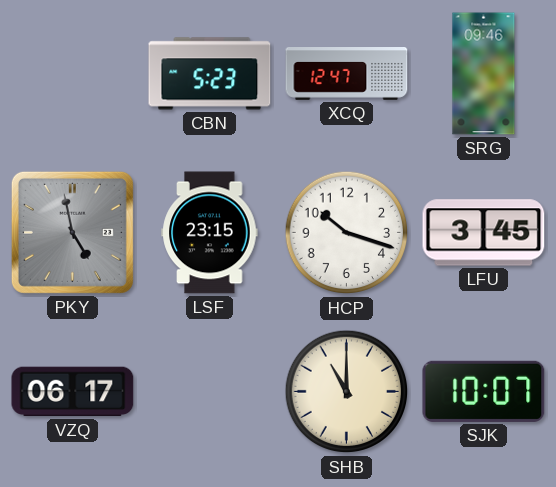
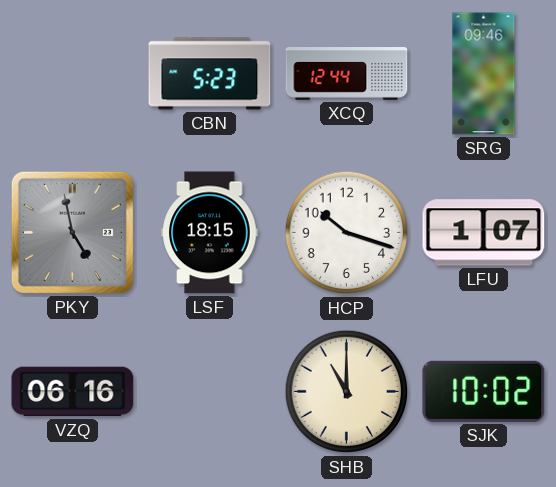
XCQ: 12:47 -> 12:44
LSF: 23:15 -> 18:15
LFU: 3:45 -> 1:07
VZQ: 06:17 -> 06:16
SJK: 10:07 -> 10:02
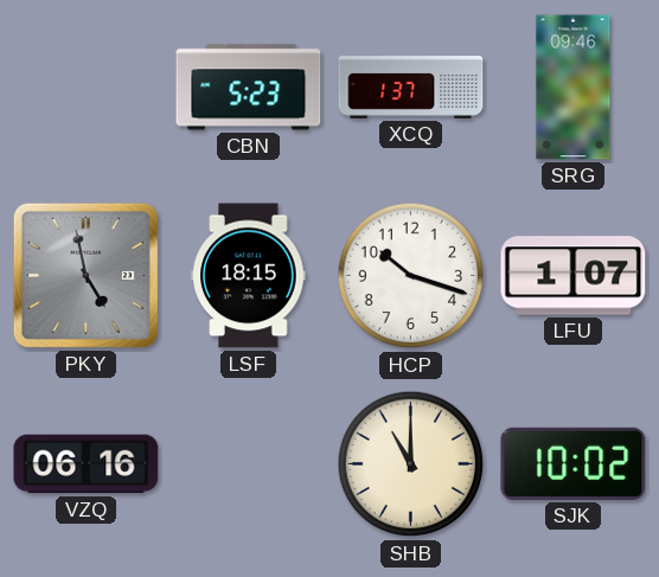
XCQ: 12:44 -> 1:37
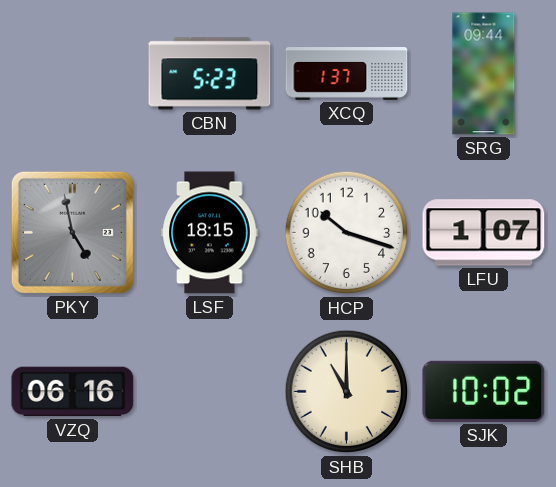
SRG: 09:46 -> 09:44
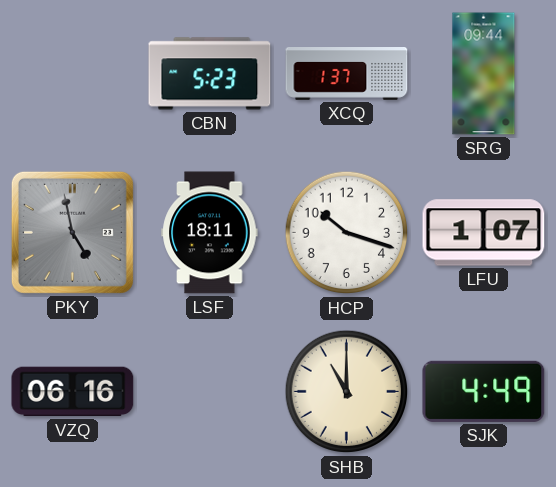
LSF: 18:15 -> 18:11
SJK: 10:02 -> 4:49
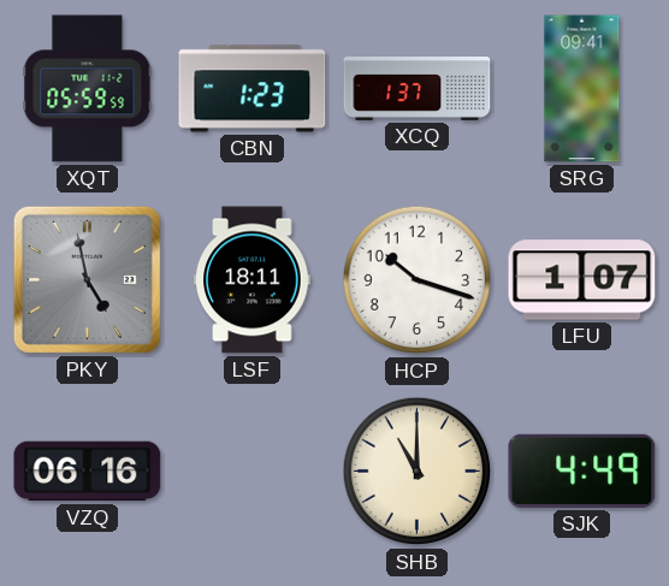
XQT: none -> 05:59
CBN: 5:23 -> 1:23
SRG: 09:44 -> 09:41
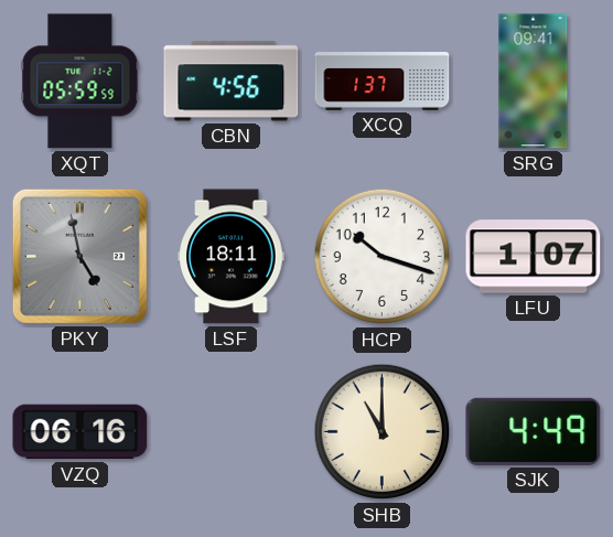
CBN: 1:23 -> 4:56
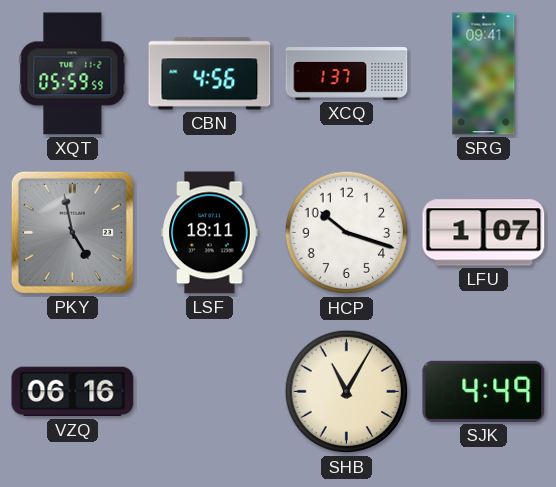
SHB: 11:00 -> 11:05
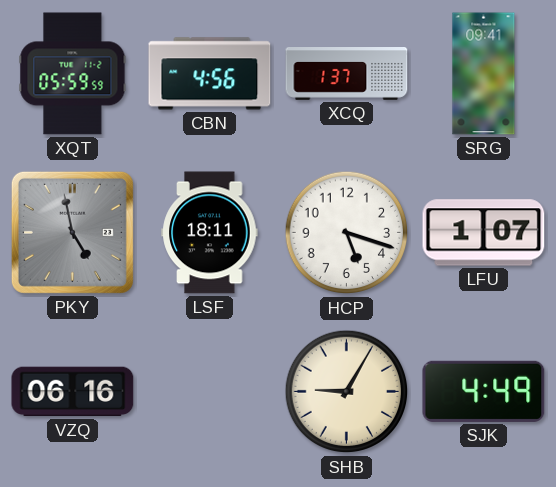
HCP: 10:18 -> 5:18
SHB: 11:05 -> 9:05
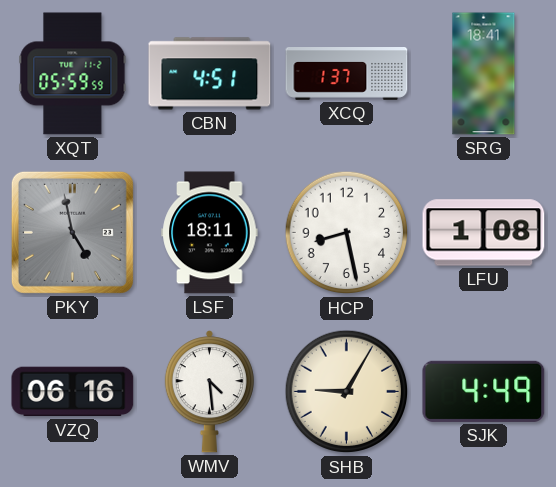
CBN: 4:56 -> 4:51
SRG: 09:41 -> 18:41
HCP: 5:18 -> 8:28
LFU: 1:07 -> 1:08
WMV: none -> 4:29
